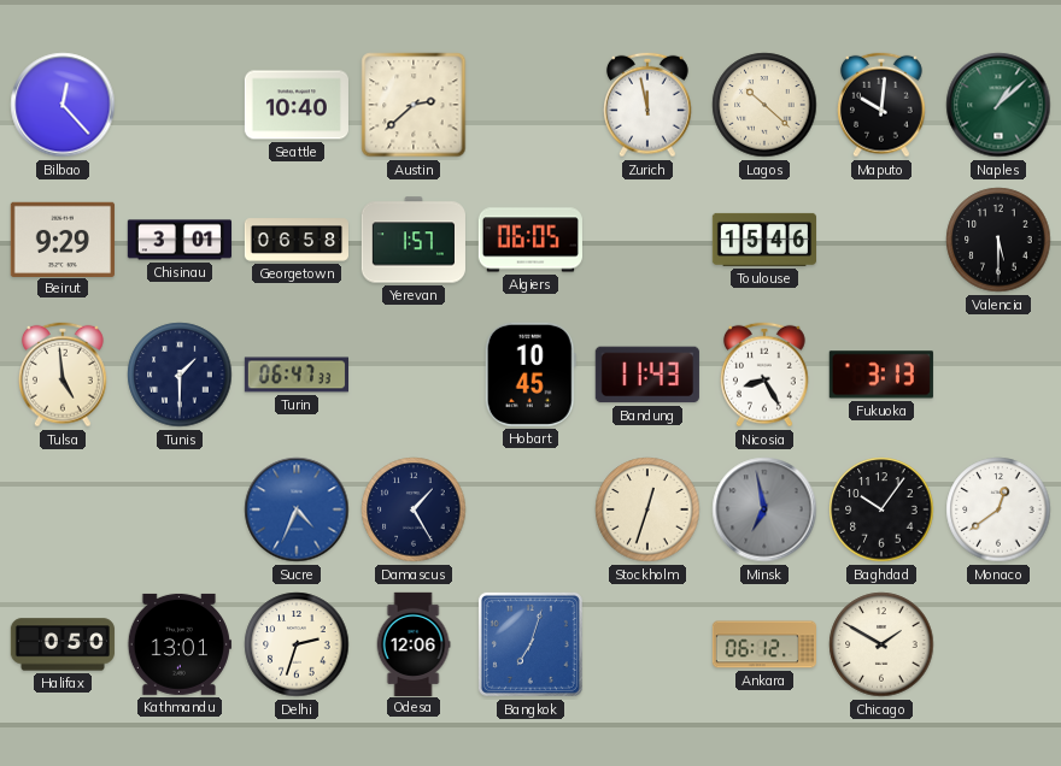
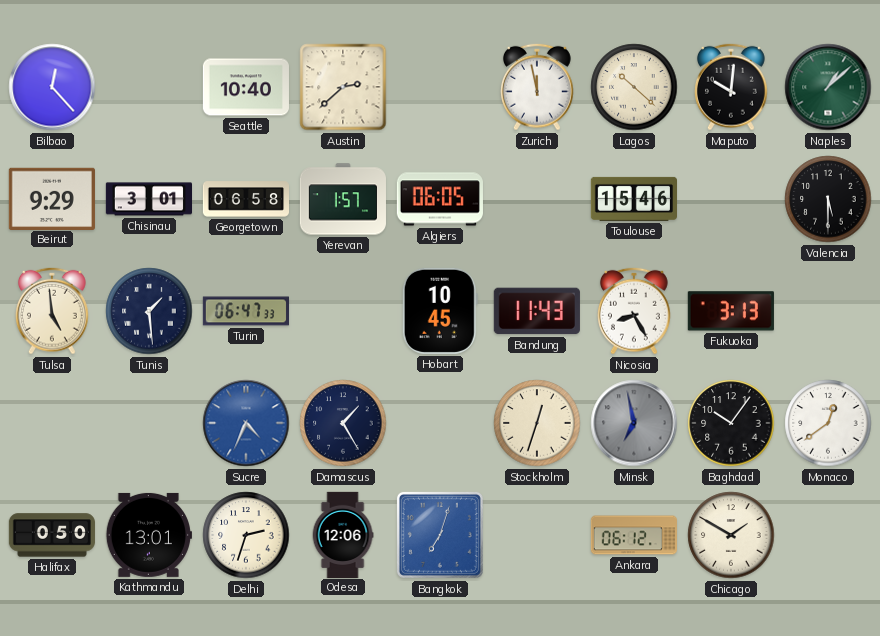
Tunis: 1:30 -> 1:29
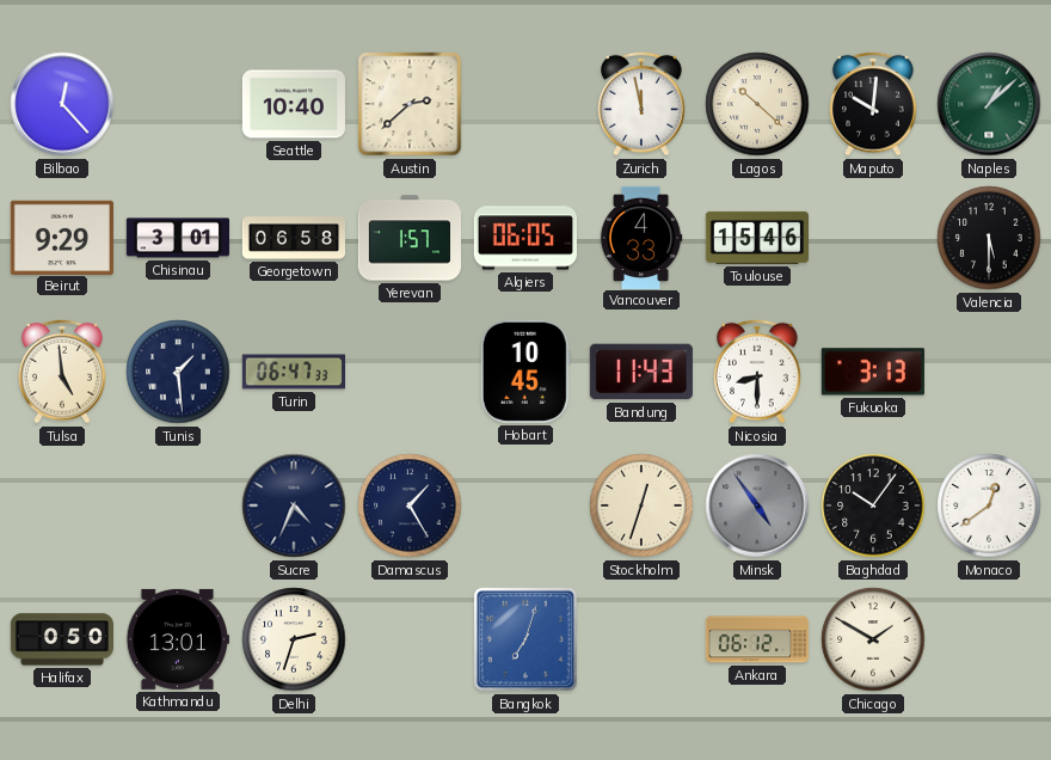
Vancouver: none -> 4:33
Nicosia: 8:25 -> 8:30
Sucre dial: blue -> navy
Minsk: 6:58 -> 4:54
Odesa: 12:06 -> none
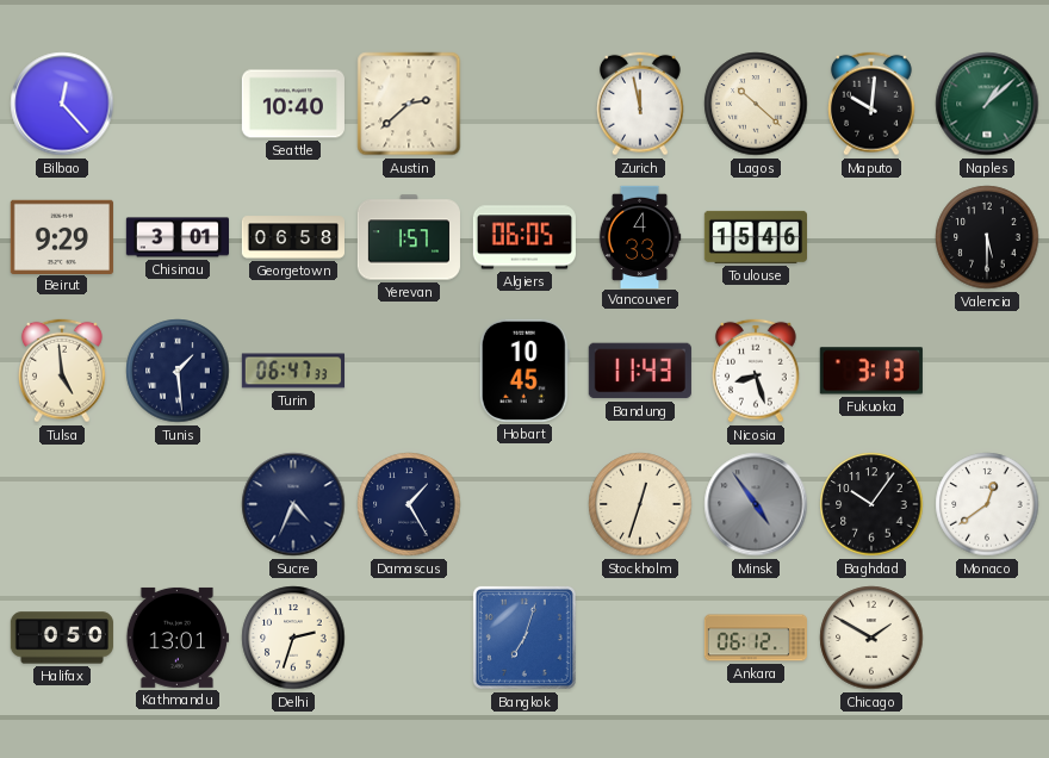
Nicosia: 8:30 -> 8:27
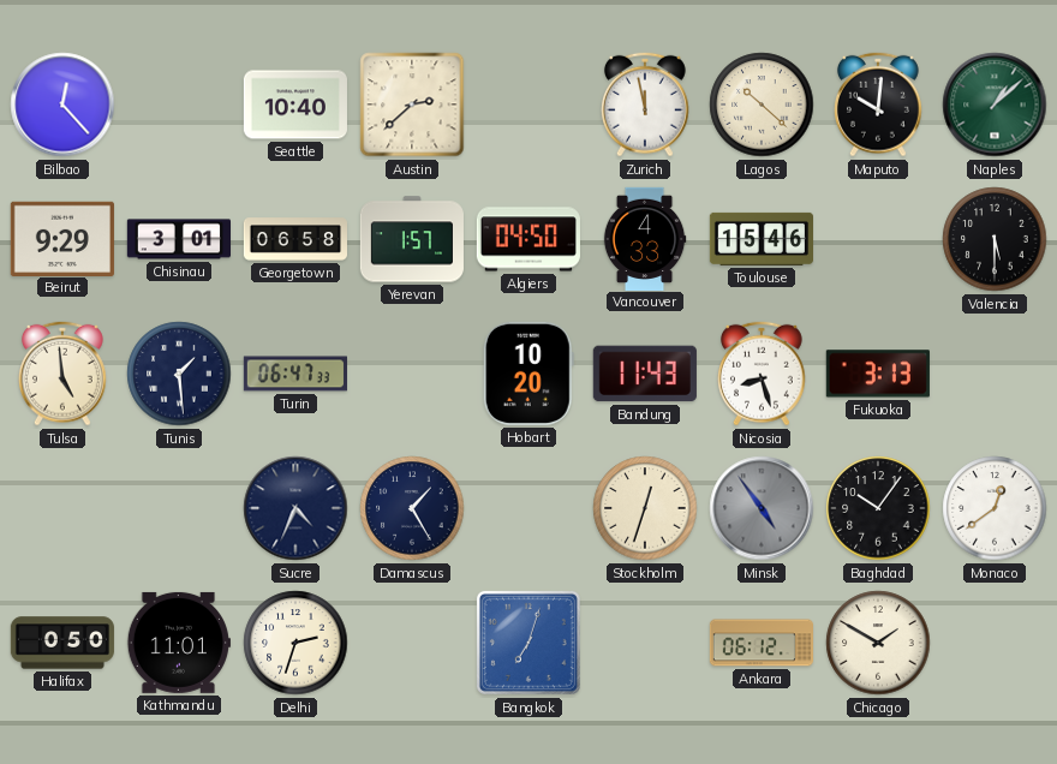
Algiers: 06:05 -> 04:50
Hobart: 10:45 -> 10:20
Kathmandu: 13:01 -> 11:01
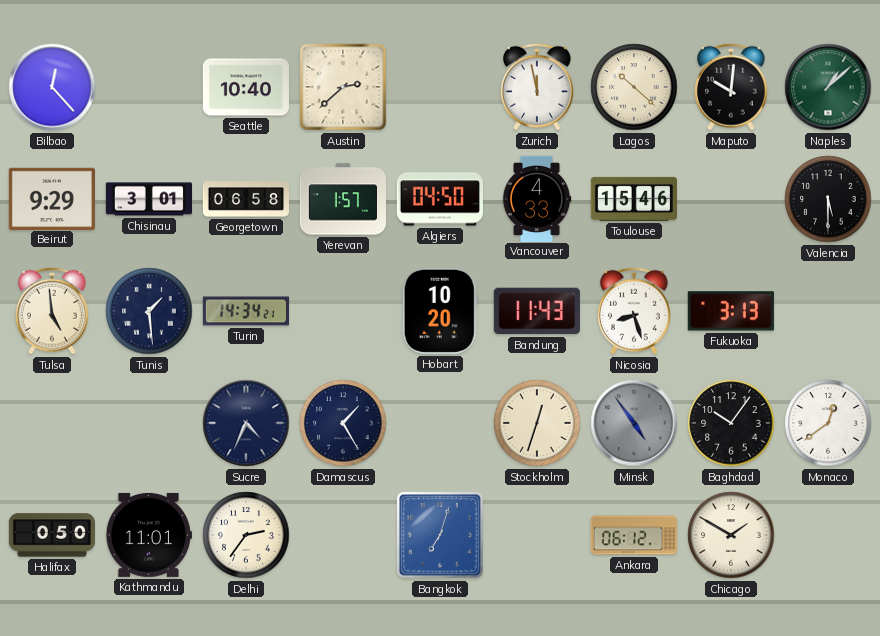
Turin: 06:47 -> 14:34
Delhi: 2:33 -> 2:36
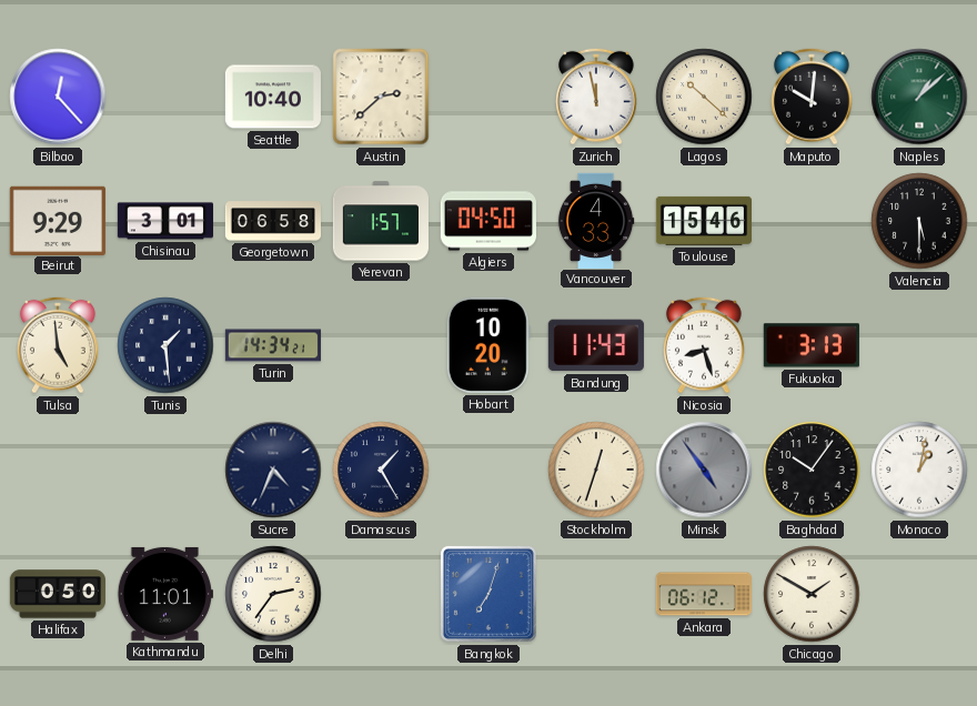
Monaco: 12:39 -> 1:02
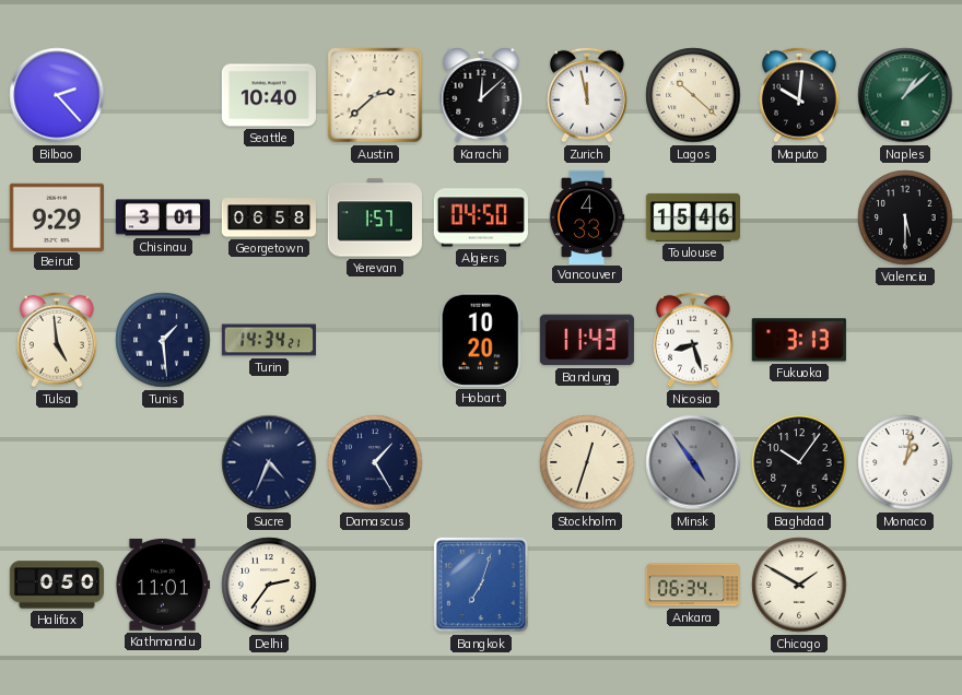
Bilbao: 12:23 -> 2:23
Karachi: none -> 12:08
Ankara: 06:12 -> 06:34
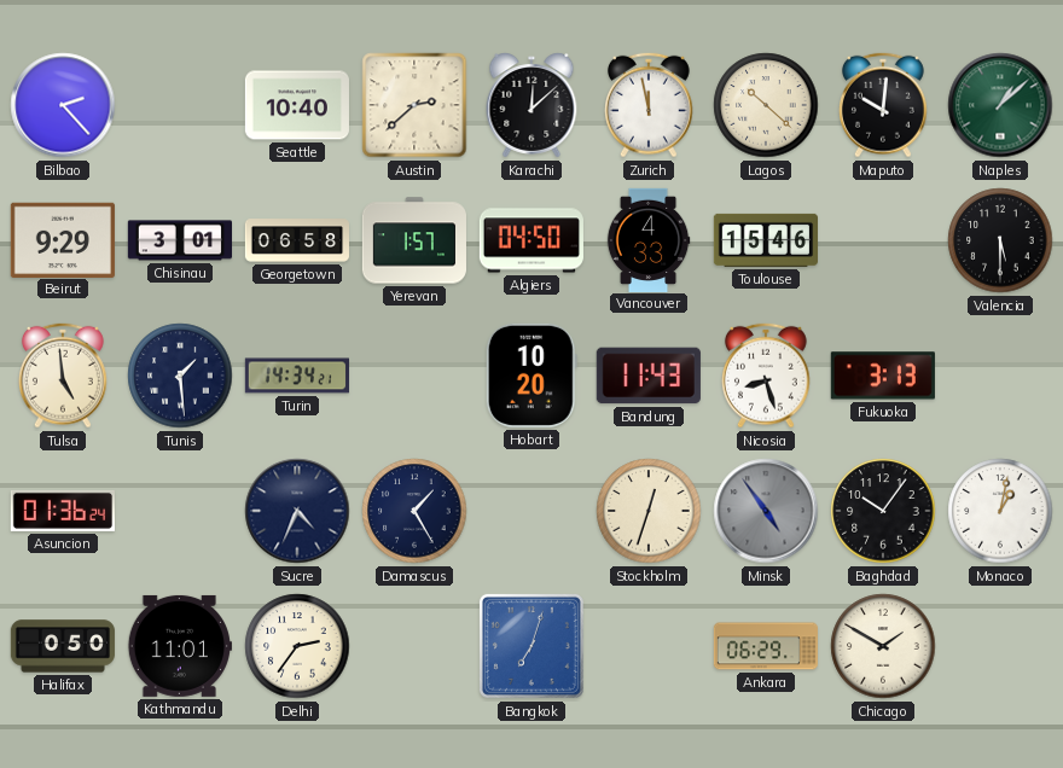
Asuncion: none -> 01:36
Ankara: 06:34 -> 06:29
